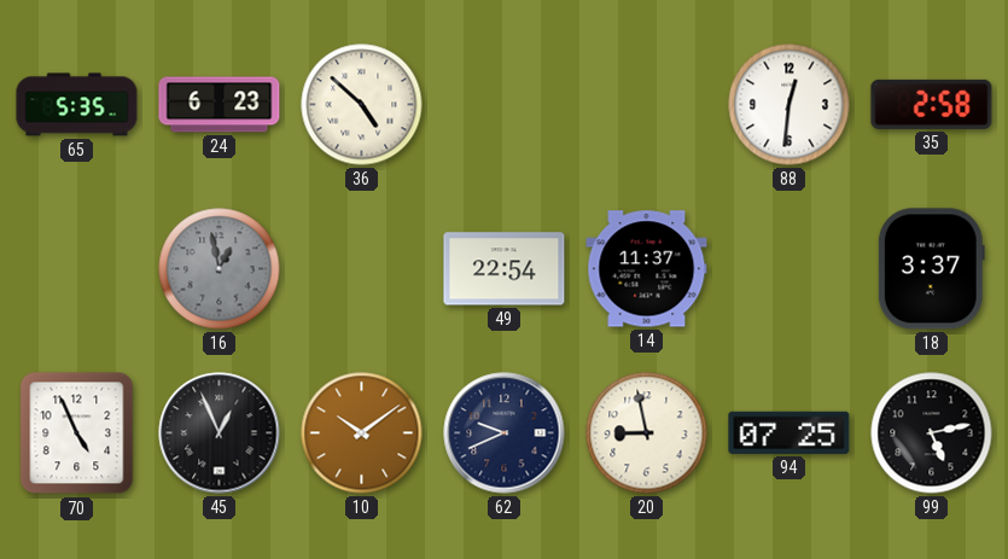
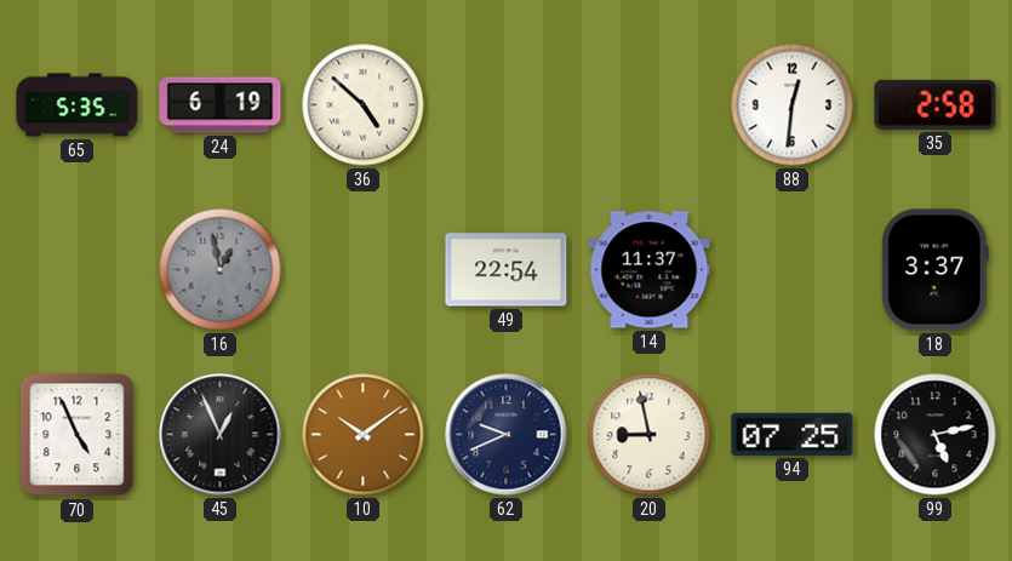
24: 6:23 -> 6:19
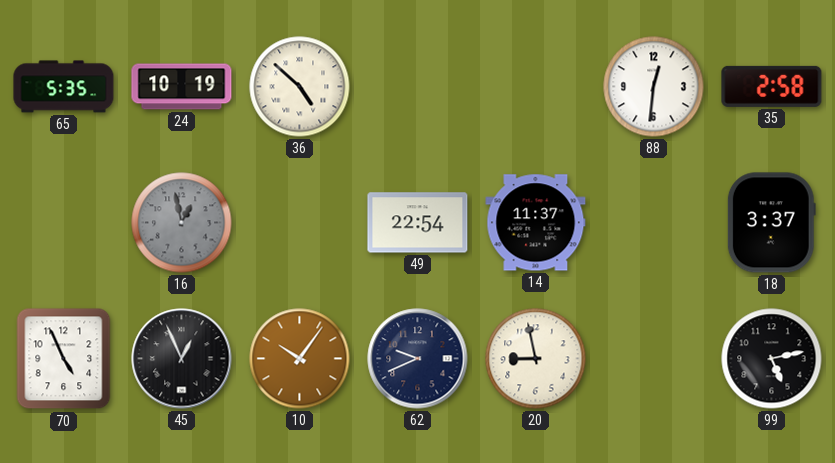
24: 6:19 -> 10:19
10: 10:09 -> 10:06
94: 07:25 -> none
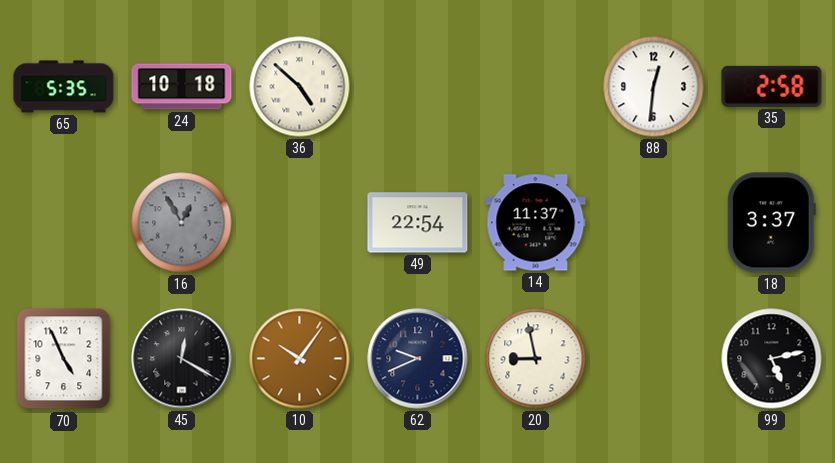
24: 10:19 -> 10:18
16: 12:58 -> 12:55
45: 12:56 -> 12:20
